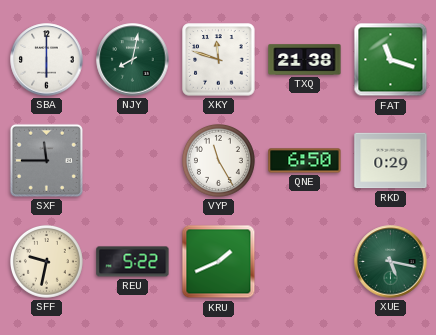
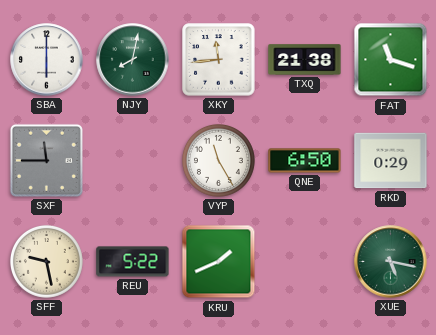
XKY: 11:48 -> 11:44
SFF: 9:32 -> 9:28
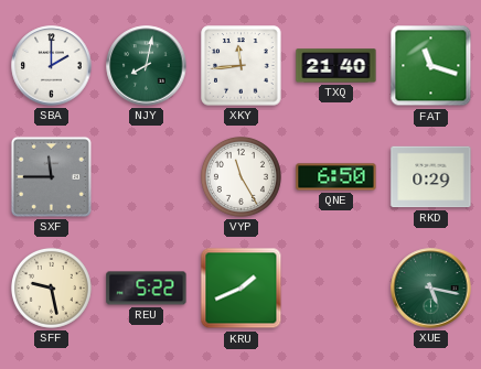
SBA: 6:00 -> 2:00
TXQ: 21:38 -> 21:40
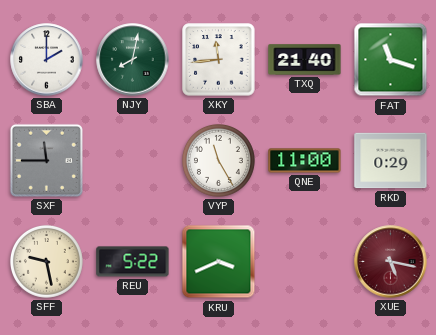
QNE: 6:50 -> 11:00
KRU: 1:41 -> 3:41
XUE dial: green -> burgundy
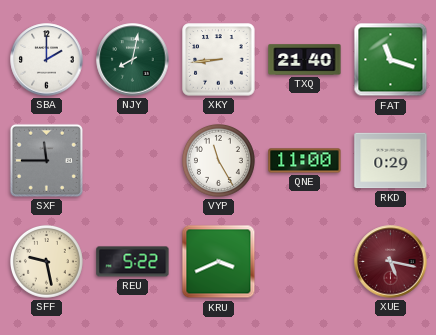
XKY: 11:44 -> 8:44
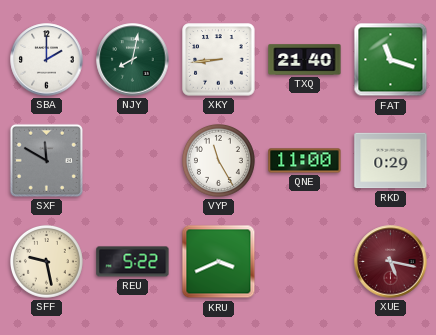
SXF: 11:45 -> 11:50
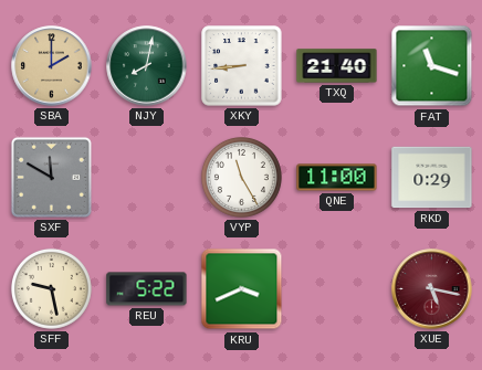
SBA dial: white -> champagne
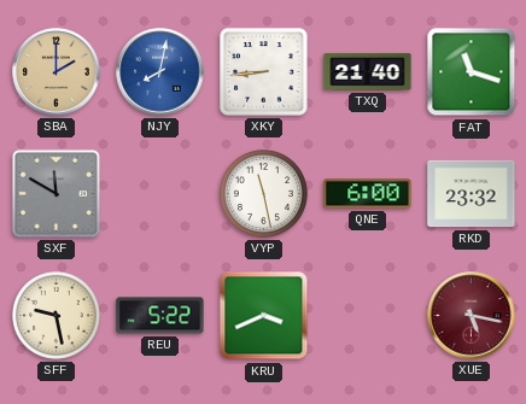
NJY dial: green -> blue
VYP: 11:25 -> 11:28
QNE: 11:00 -> 6:00
RKD: 0:29 -> 23:32
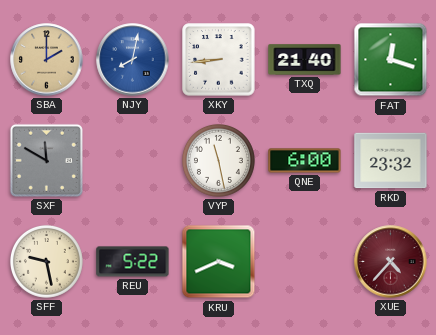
FAT: 11:18 -> 12:18
XUE: 5:17 -> 4:37
